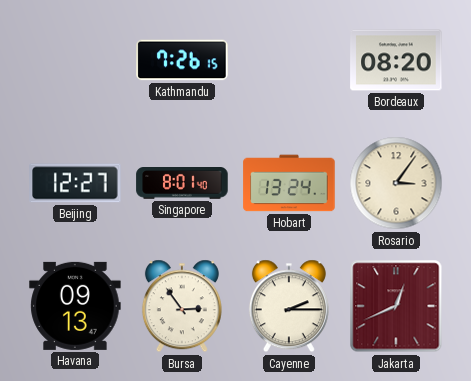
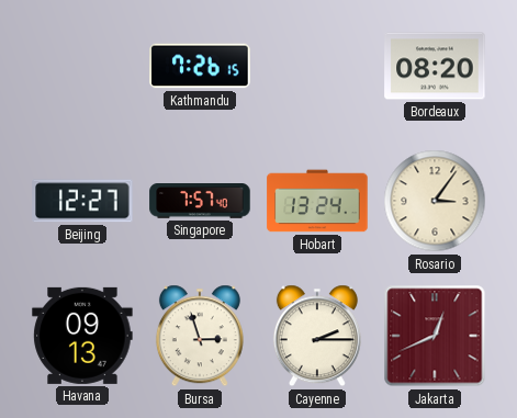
Singapore: 8:01 -> 7:57
Bursa: 2:54 -> 2:57
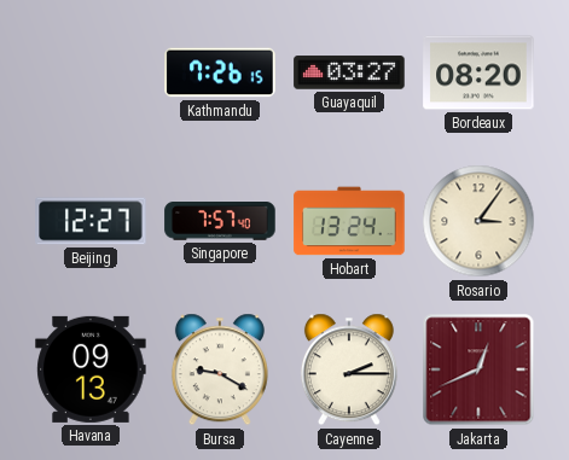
Guayaquil: none -> 03:27
Bursa: 2:57 -> 9:20
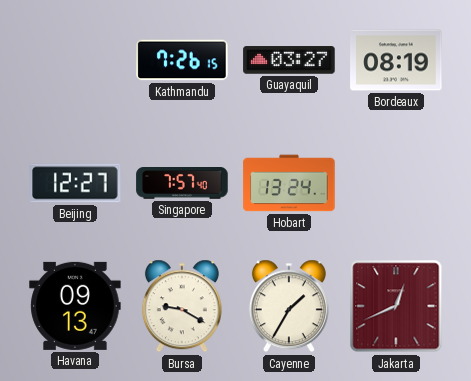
Bordeaux: 08:20 -> 08:19
Rosario: 3:06 -> none
Cayenne: 2:15 -> 1:35
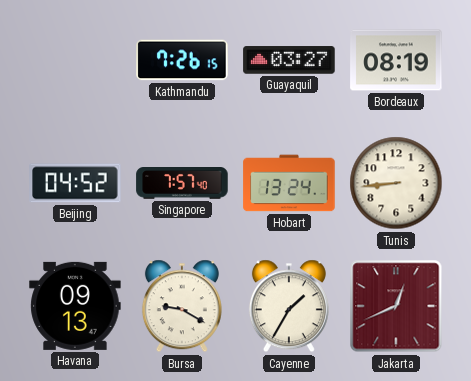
Beijing: 12:27 -> 04:52
Tunis: none -> 8:44
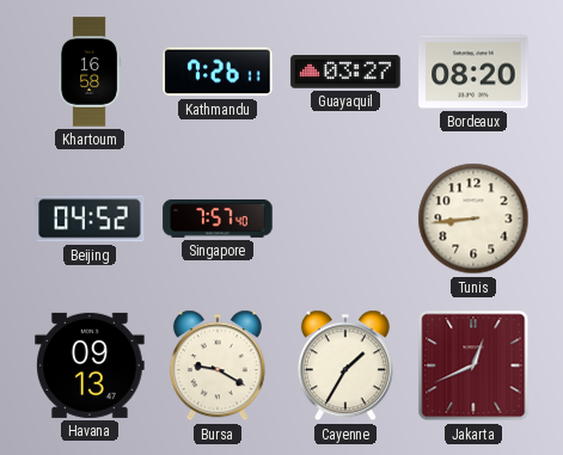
Khartoum: none -> 16:58
Kathmandu: 7:26:15 -> 7:26:11
Bordeaux: 08:19 -> 08:20
Hobart: 13:24 -> none
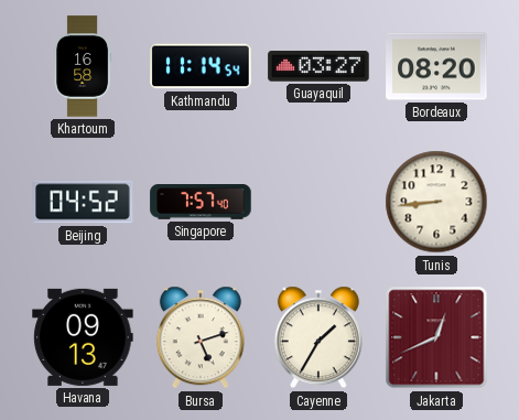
Kathmandu: 7:26 -> 11:14
Bursa: 9:20 -> 5:12
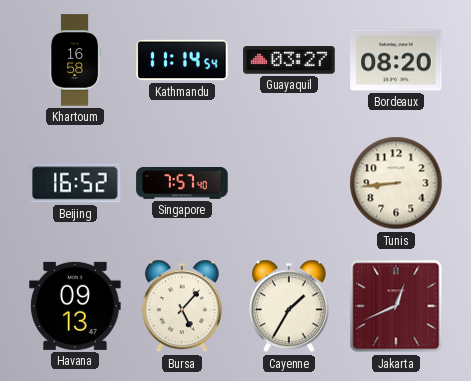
Beijing: 04:52 -> 16:52
Bursa: 5:12 -> 5:07
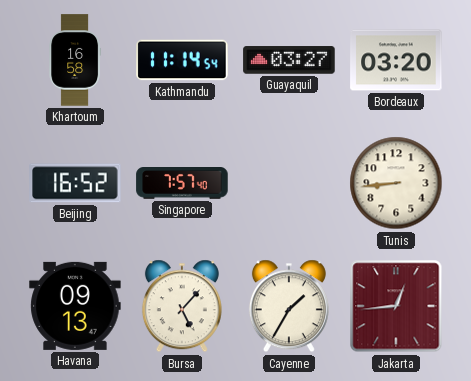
Bordeaux: 08:20 -> 03:20
Jakarta: 12:41 -> 12:44
